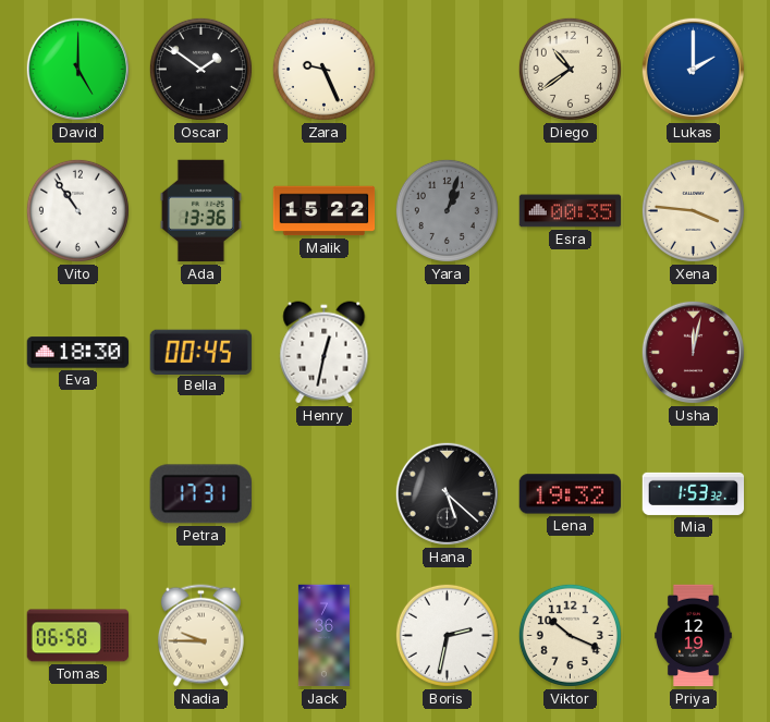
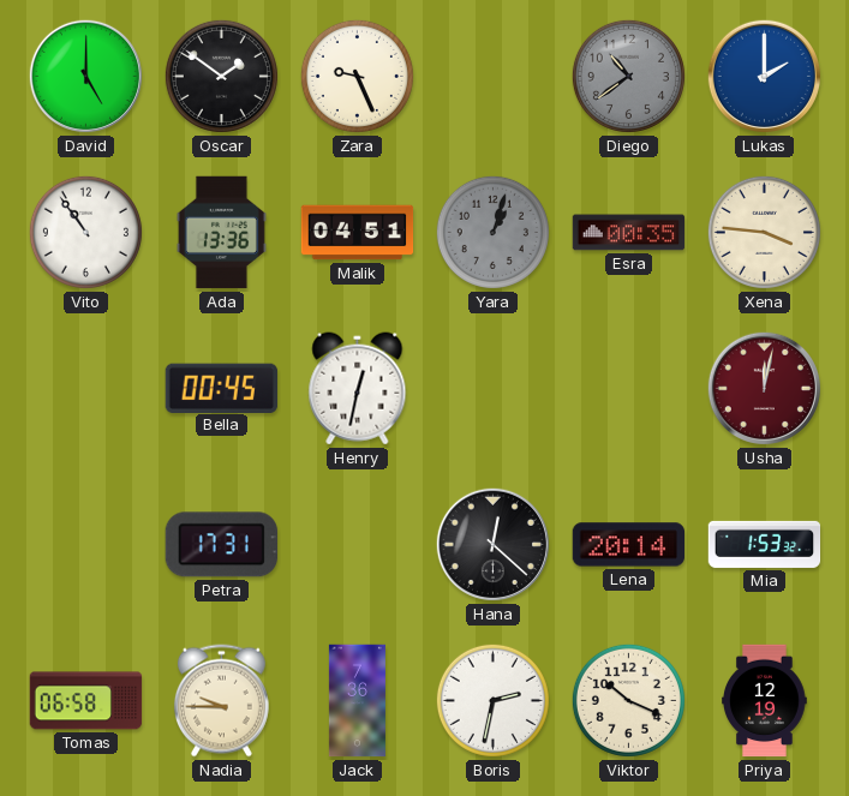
Diego dial: cream -> grey
Malik: 15:22 -> 04:51
Eva: 18:30 -> none
Hana: 5:22 -> 12:22
Lena: 19:32 -> 20:14
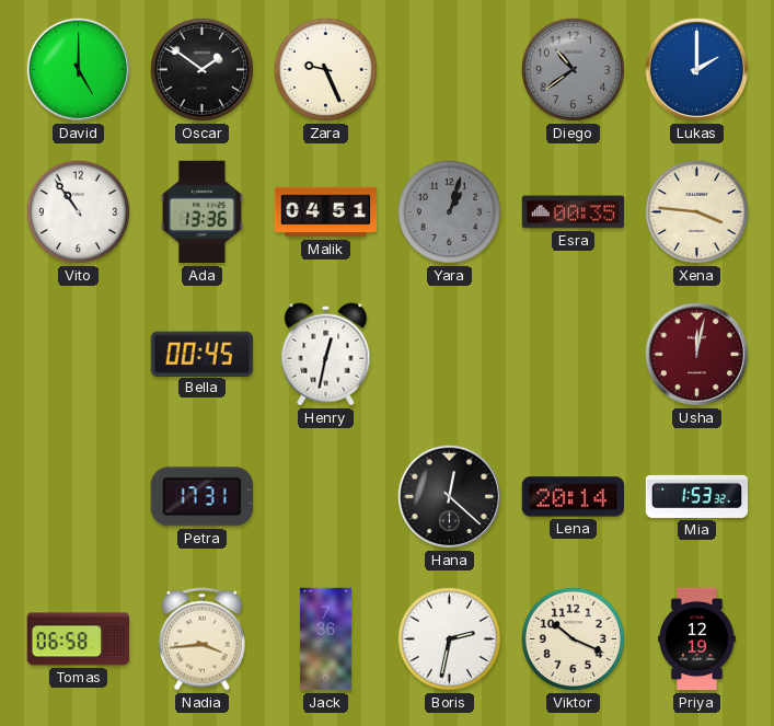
Nadia: 9:45 -> 3:44
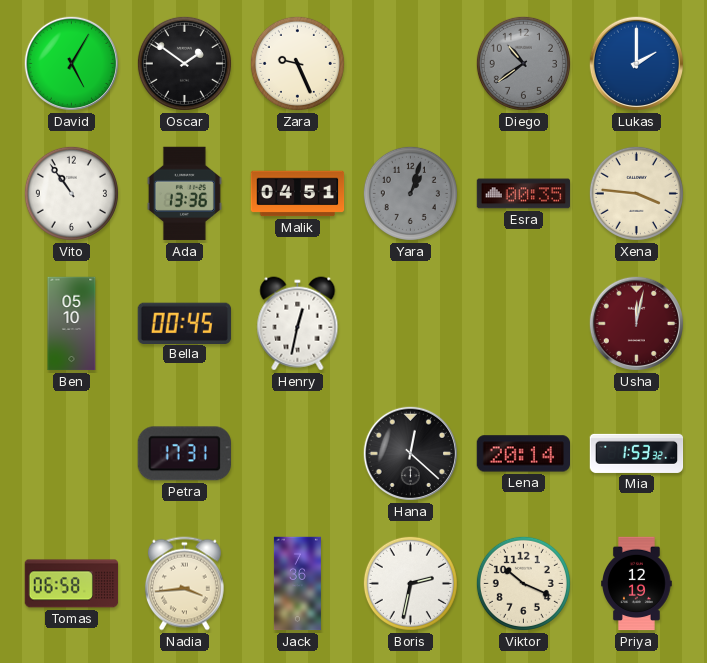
David: 5:00 -> 5:05
Ben: none -> 05:10
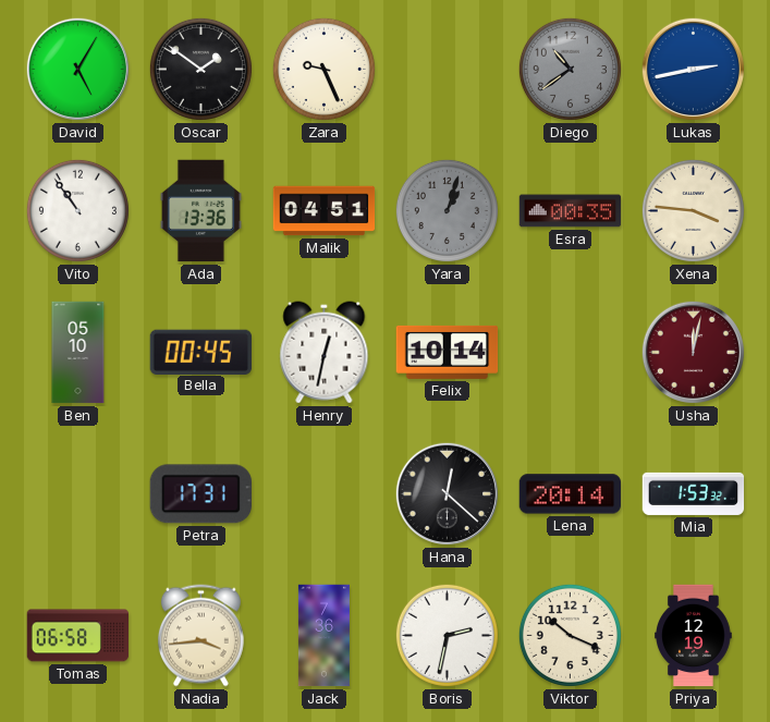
Lukas: 2:00 -> 2:43
Felix: none -> 10:14
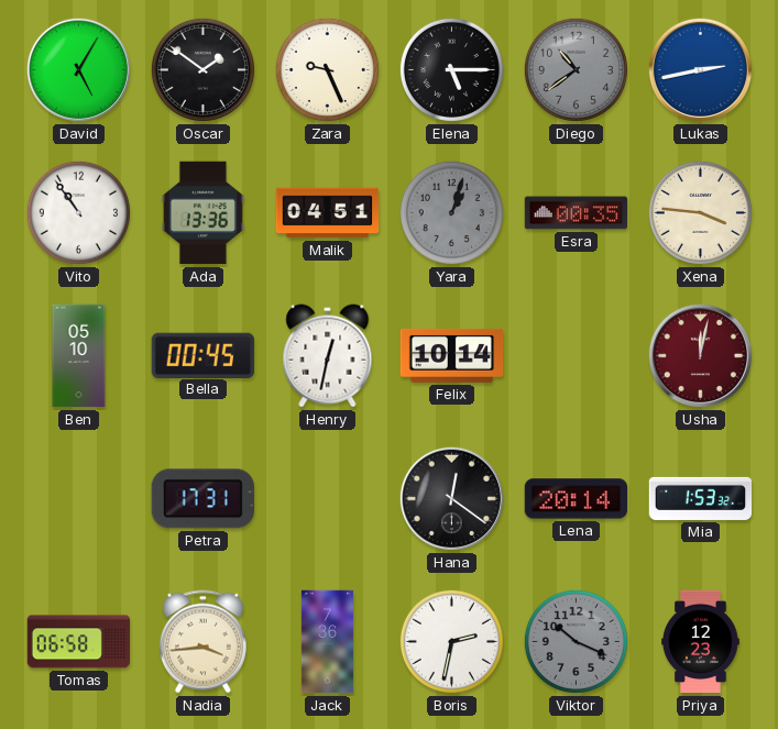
Elena: none -> 5:15
Hana: 12:22 -> 12:21
Viktor dial: cream -> grey
Priya: 12:19 -> 12:23
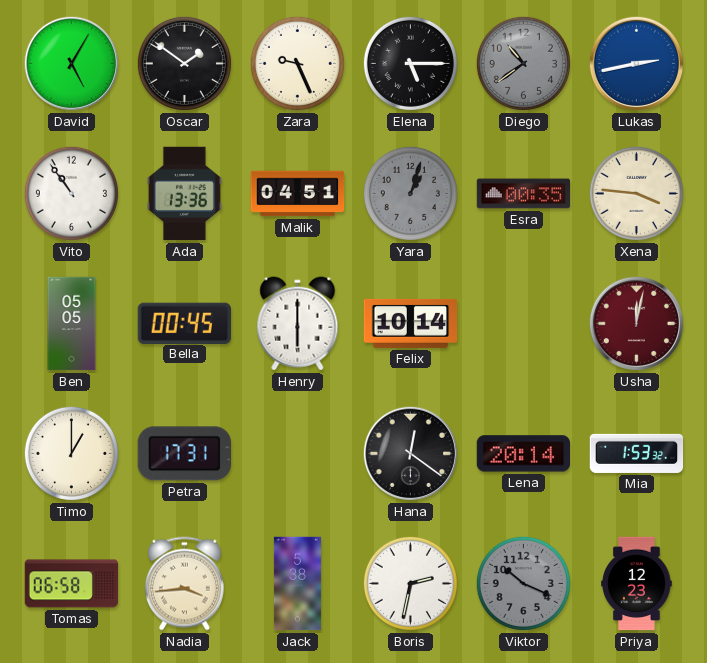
Ben: 05:10 -> 05:05
Henry: 12:32 -> 6:00
Timo: none -> 1:00
Jack: 7:36 -> 5:38
